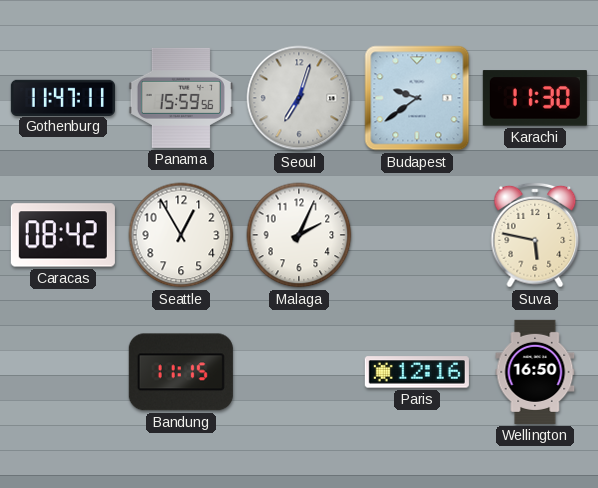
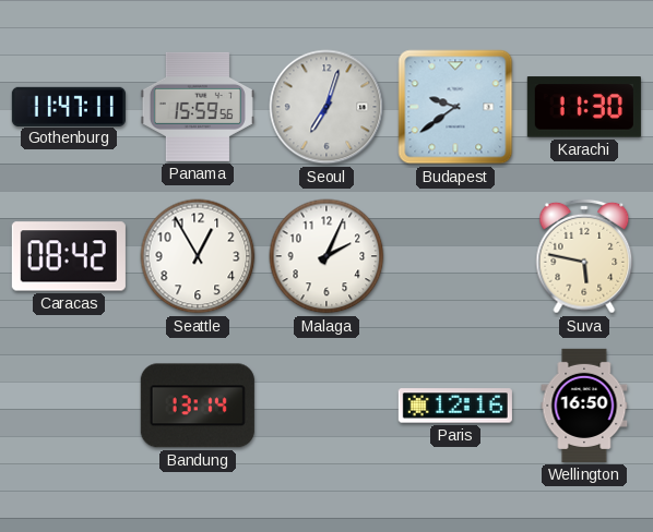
Bandung: 11:15 -> 13:14
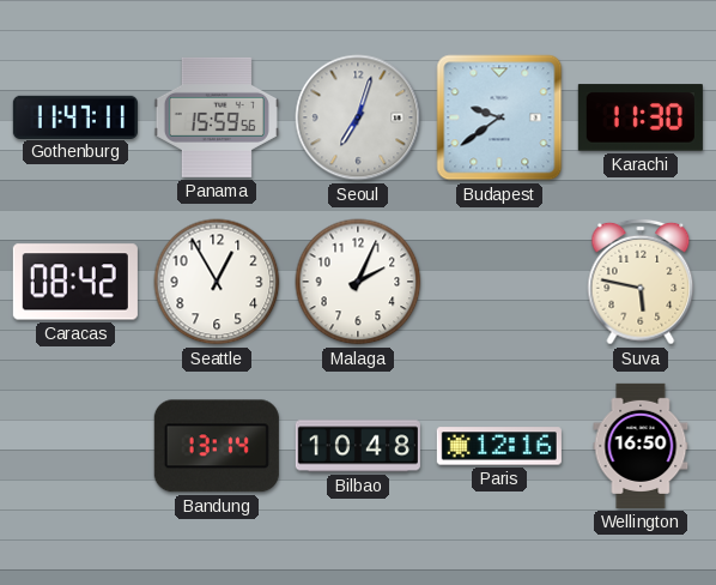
Bilbao: none -> 10:48
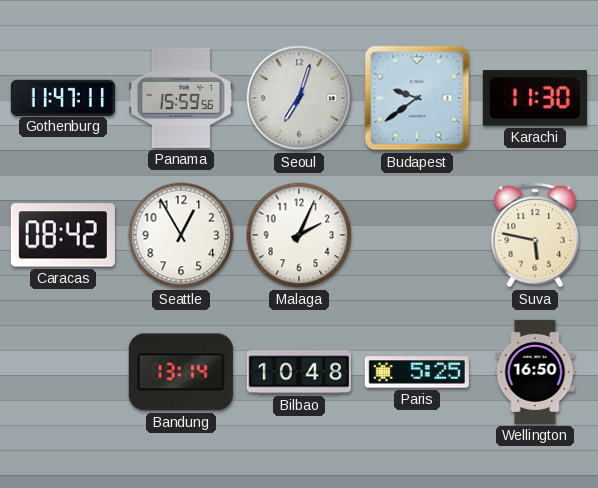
Paris: 12:16 -> 5:25
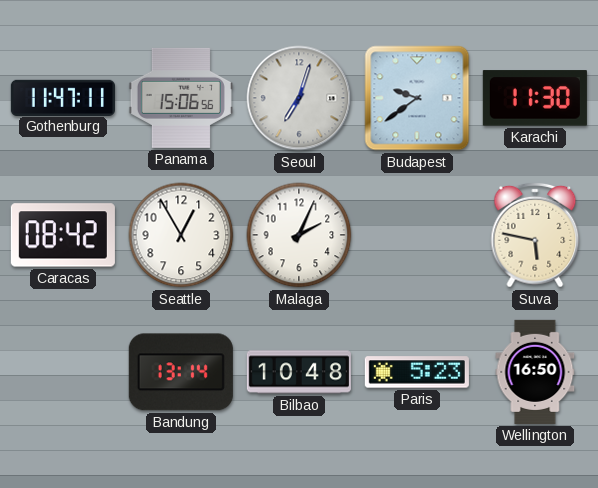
Panama: 15:59 -> 15:06
Paris: 5:25 -> 5:23
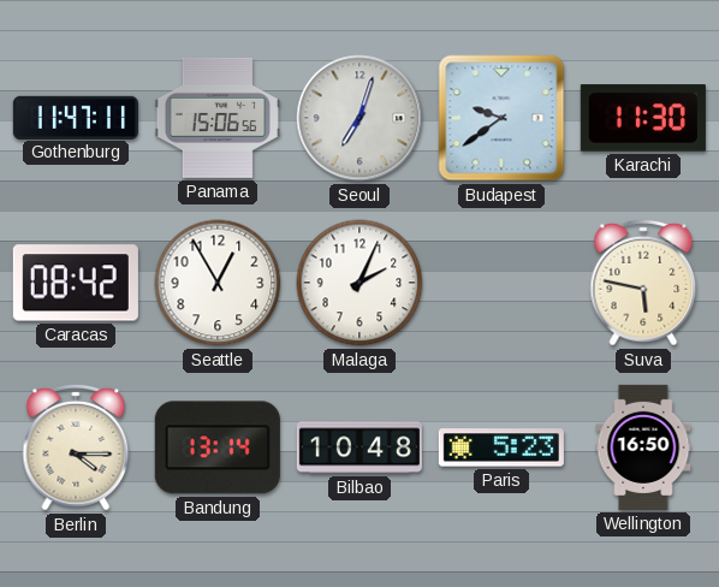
Berlin: none -> 4:15
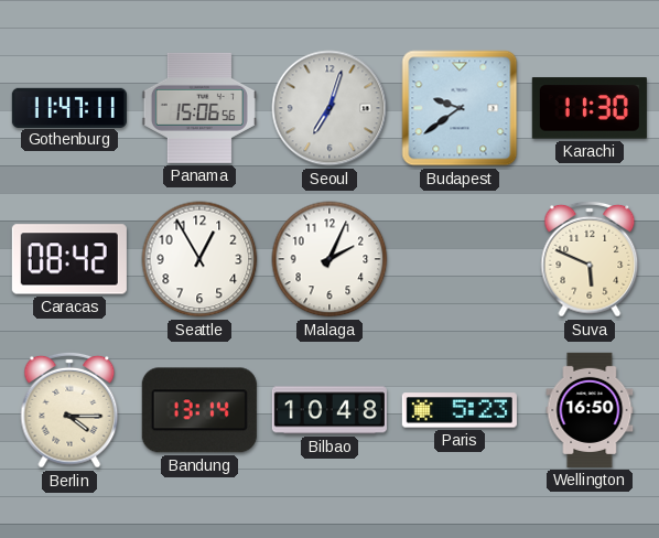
Suva: 5:47 -> 5:49
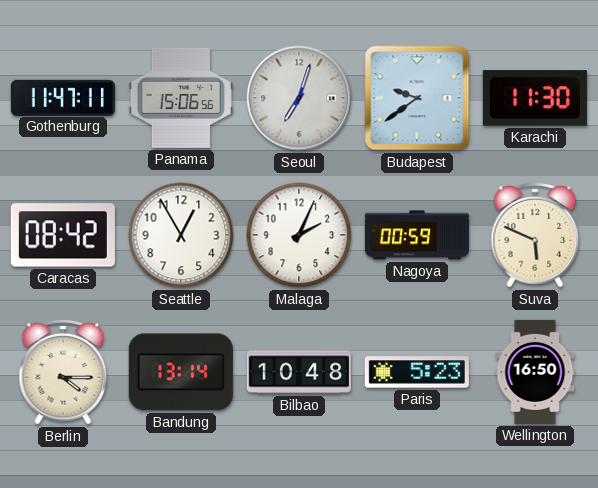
Nagoya: none -> 00:59
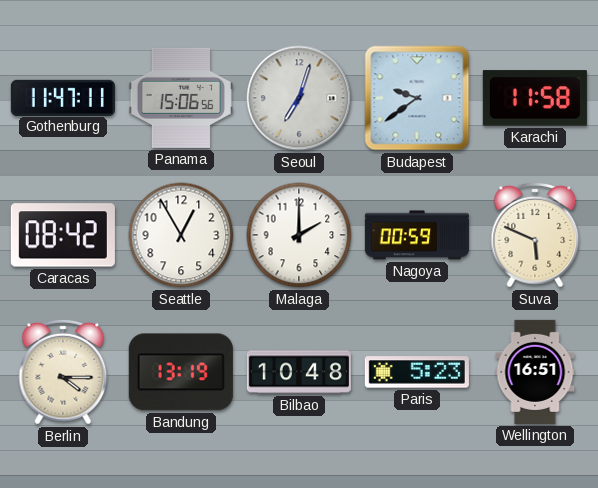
Karachi: 11:30 -> 11:58
Malaga: 2:04 -> 2:00
Bandung: 13:14 -> 13:19
Wellington: 16:50 -> 16:51
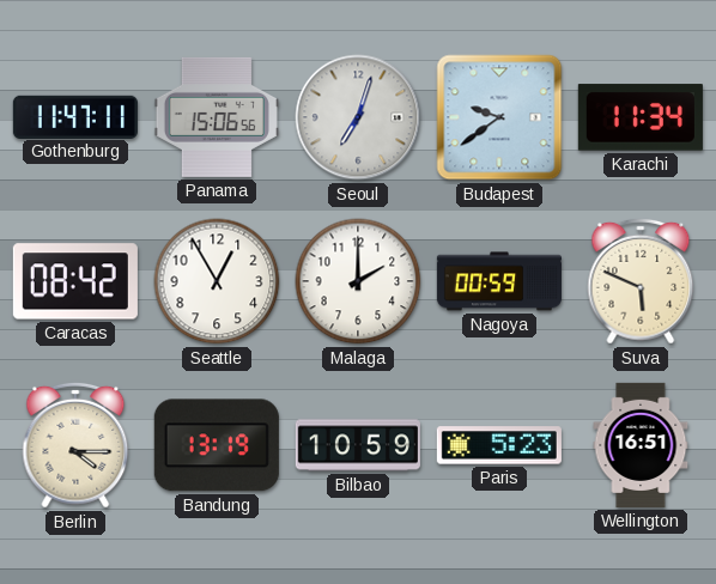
Karachi: 11:58 -> 11:34
Bilbao: 10:48 -> 10:59
